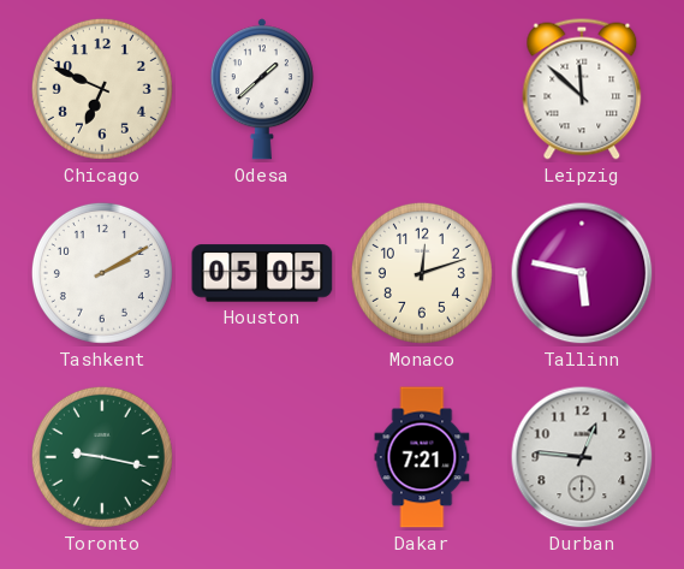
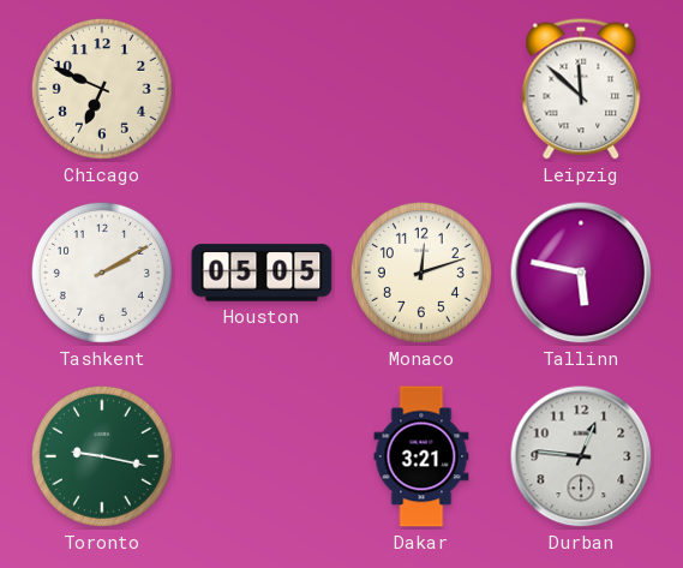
Odesa: 1:38 -> none
Dakar: 7:21 -> 3:21
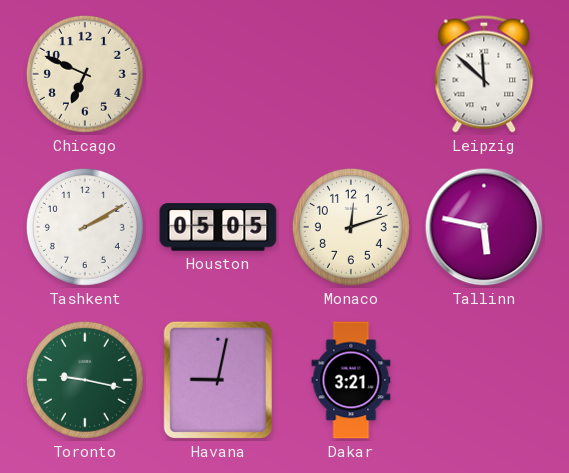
Havana: none -> 9:02
Durban: 12:46 -> none
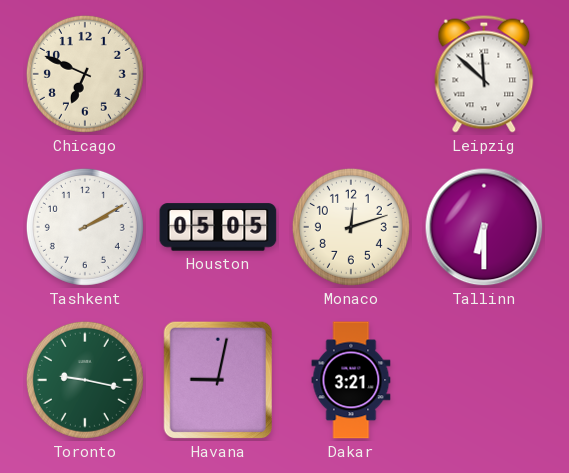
Tallinn: 5:47 -> 6:30
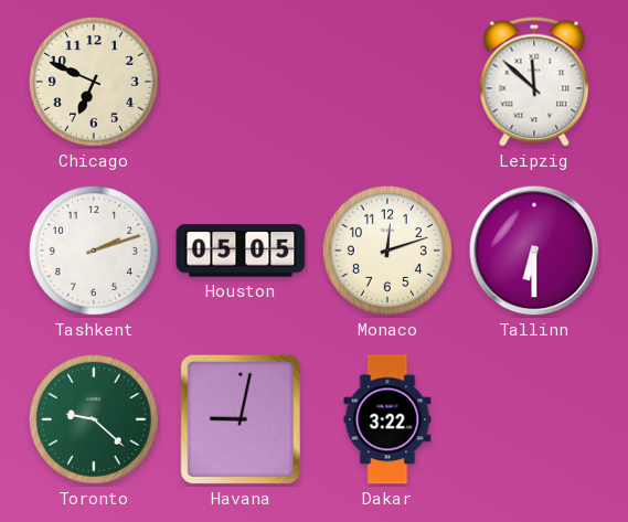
Tashkent: 2:10 -> 2:12
Toronto: 9:17 -> 9:22
Dakar: 3:21 -> 3:22
